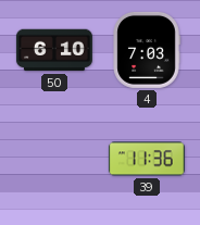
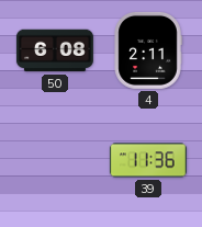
50: 6:10 -> 6:08
4: 7:03 -> 2:11
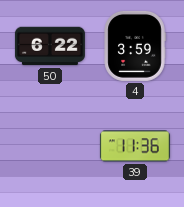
50: 6:08 -> 6:22
4: 2:11 -> 3:59
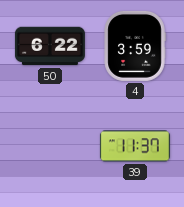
39: 11:36 -> 11:37
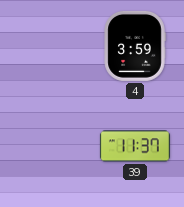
50: 6:22 -> none
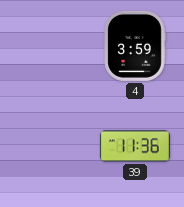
39: 11:37 -> 11:36
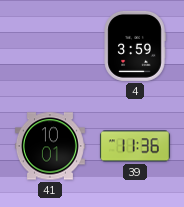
41: none -> 10:01
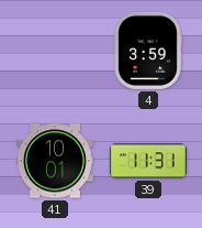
39: 11:36 -> 11:31
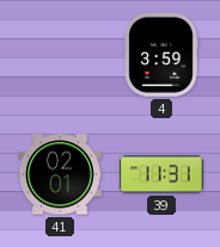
41: 10:01 -> 02:01
